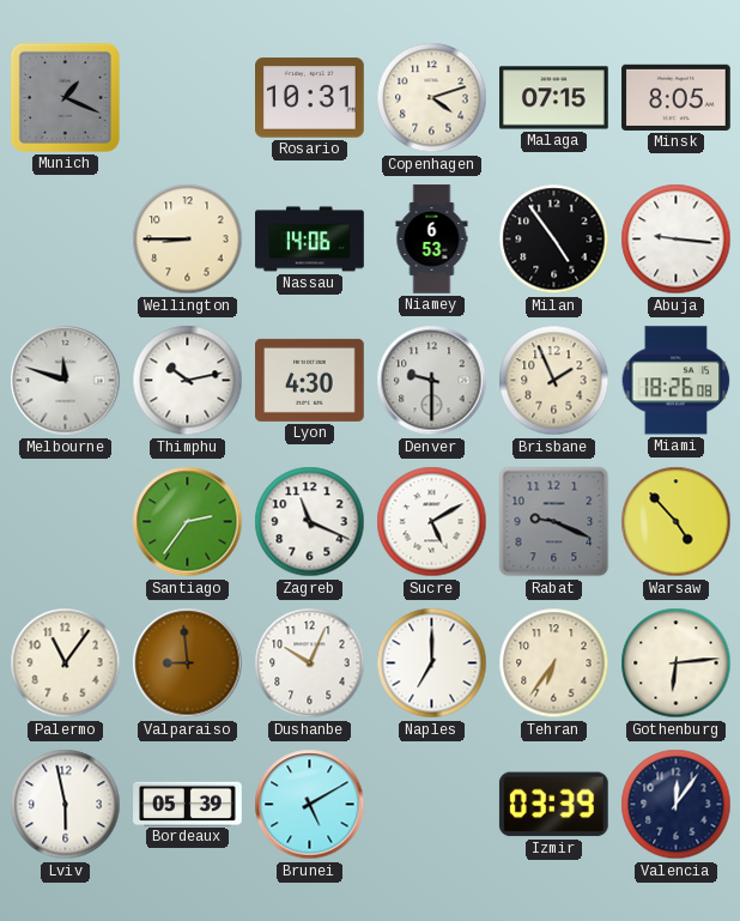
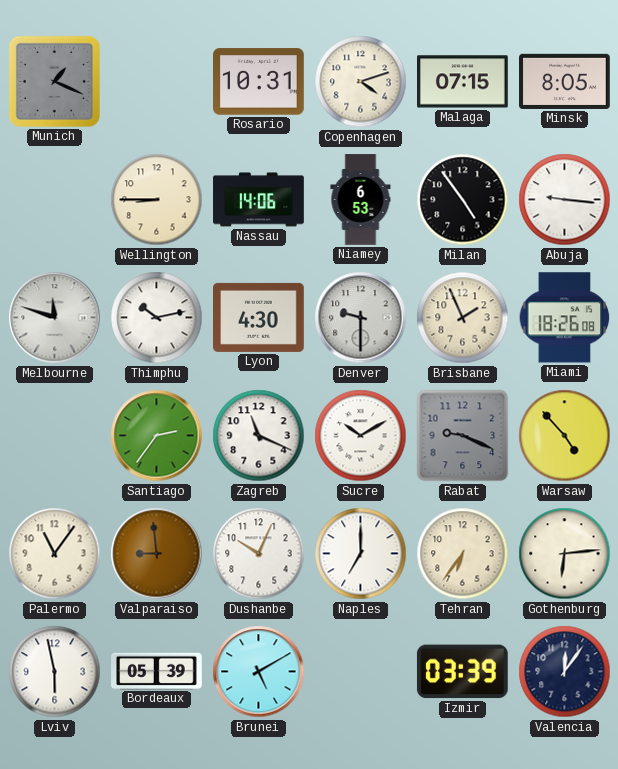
Sucre: 5:10 -> 10:10
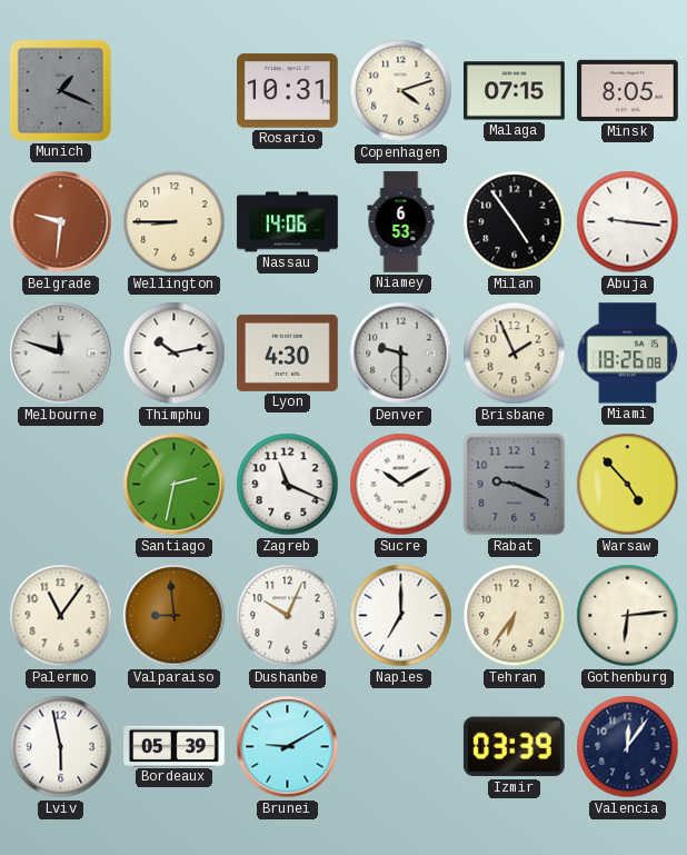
Belgrade: none -> 9:31
Santiago: 2:36 -> 2:32
Brunei: 5:10 -> 9:10
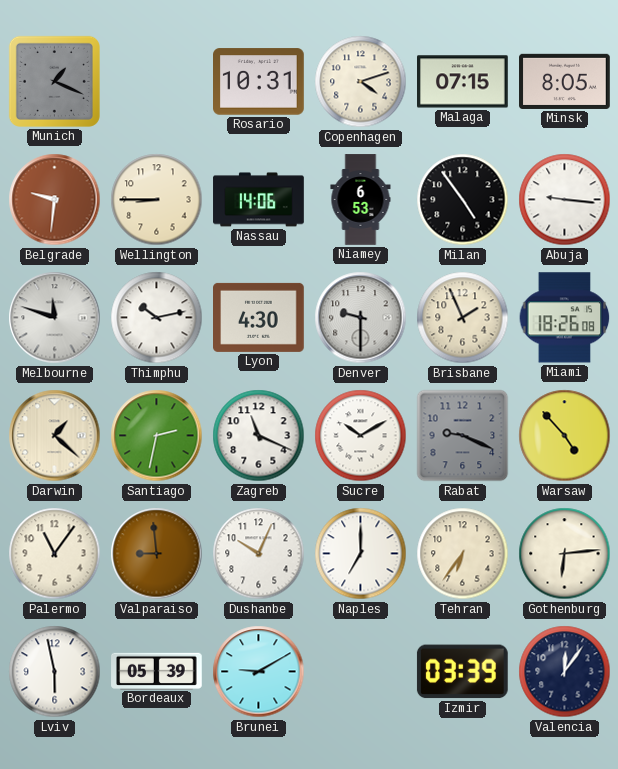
Darwin: none -> 1:22
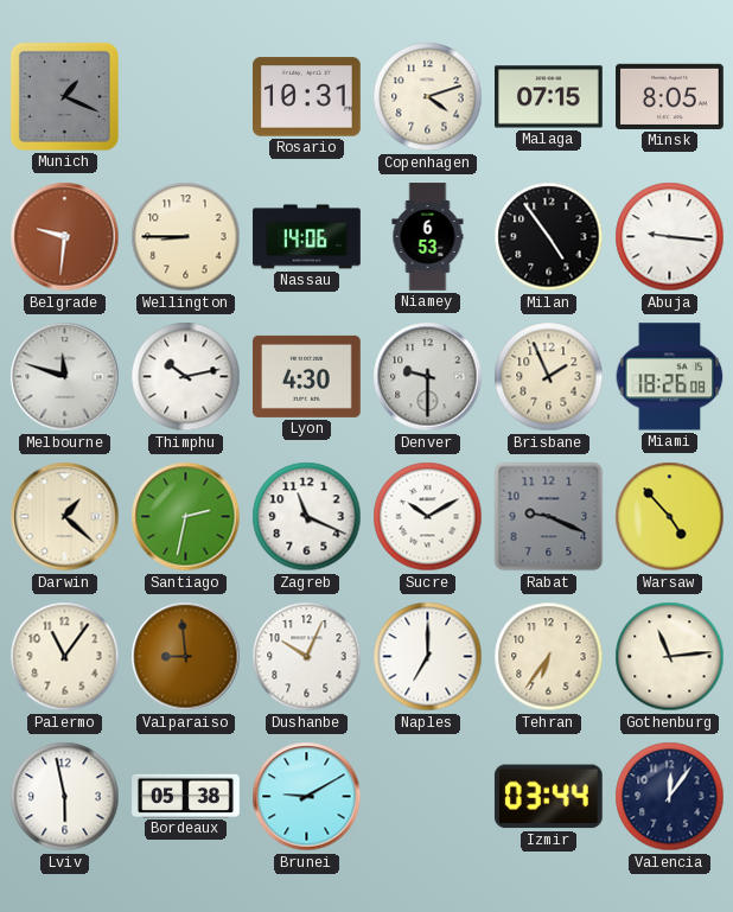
Gothenburg: 6:14 -> 11:14
Bordeaux: 05:39 -> 05:38
Izmir: 03:39 -> 03:44
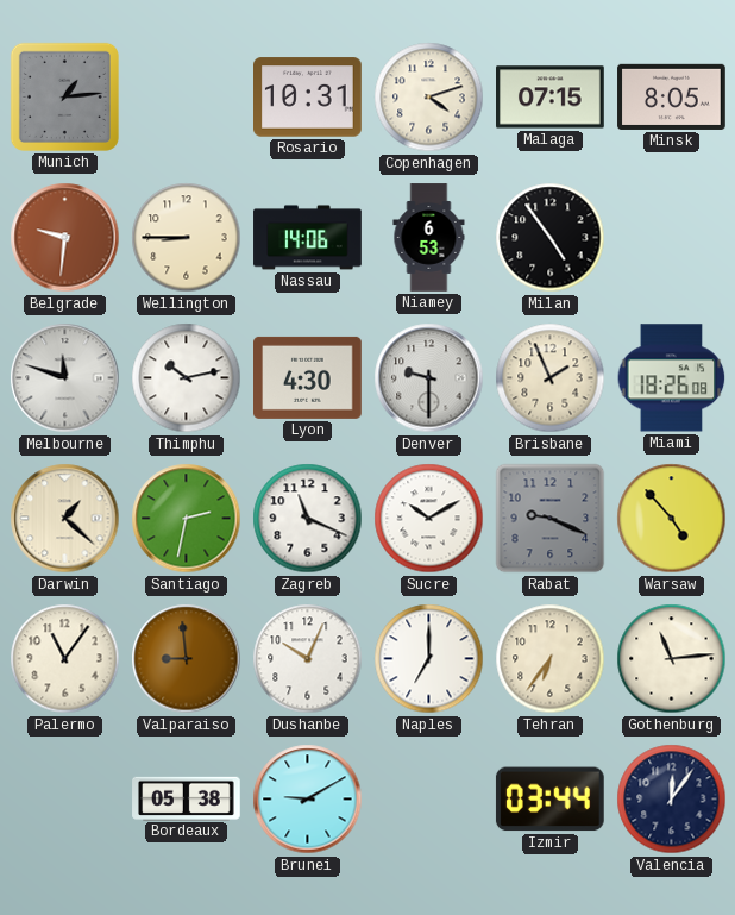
Munich: 1:19 -> 1:14
Abuja: 9:16 -> none
Lviv: 5:58 -> none
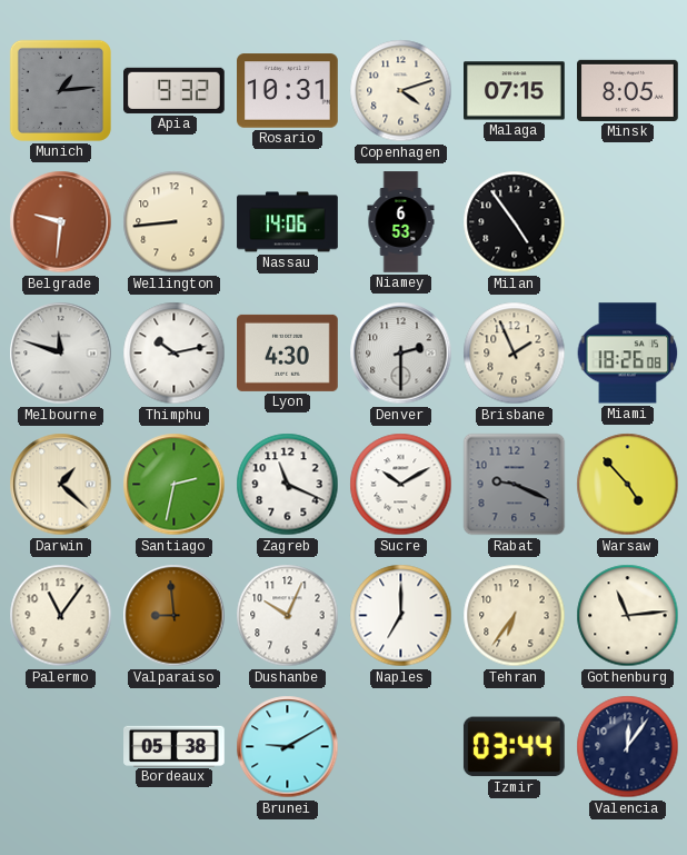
Apia: none -> 9:32
Wellington: 8:45 -> 8:44
Denver: 9:30 -> 2:30
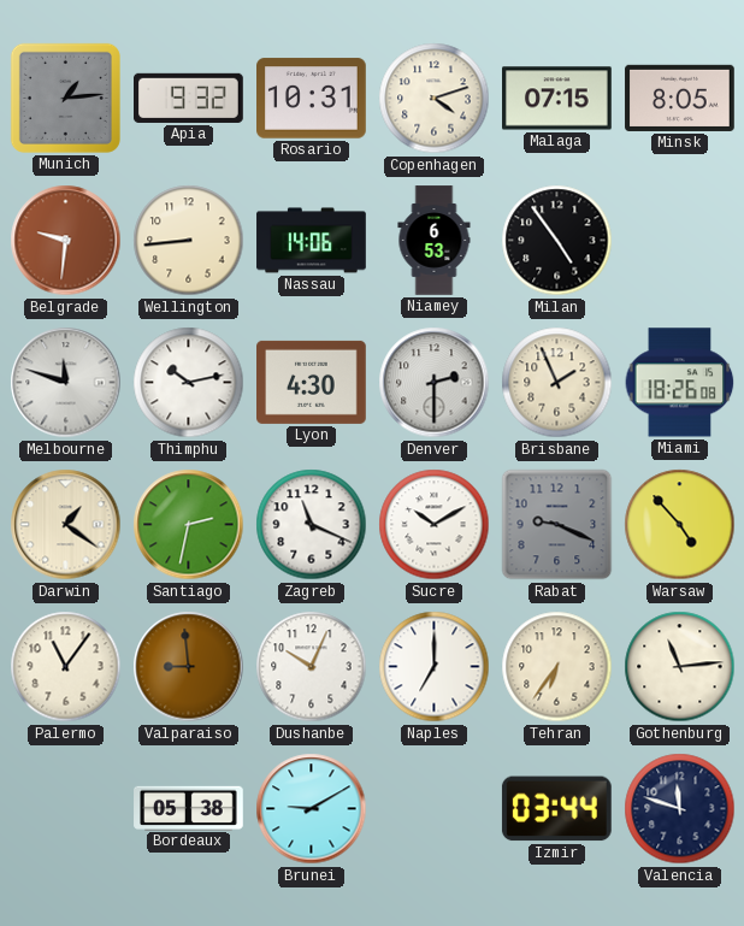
Darwin: 1:22 -> 1:21
Valencia: 12:06 -> 11:48
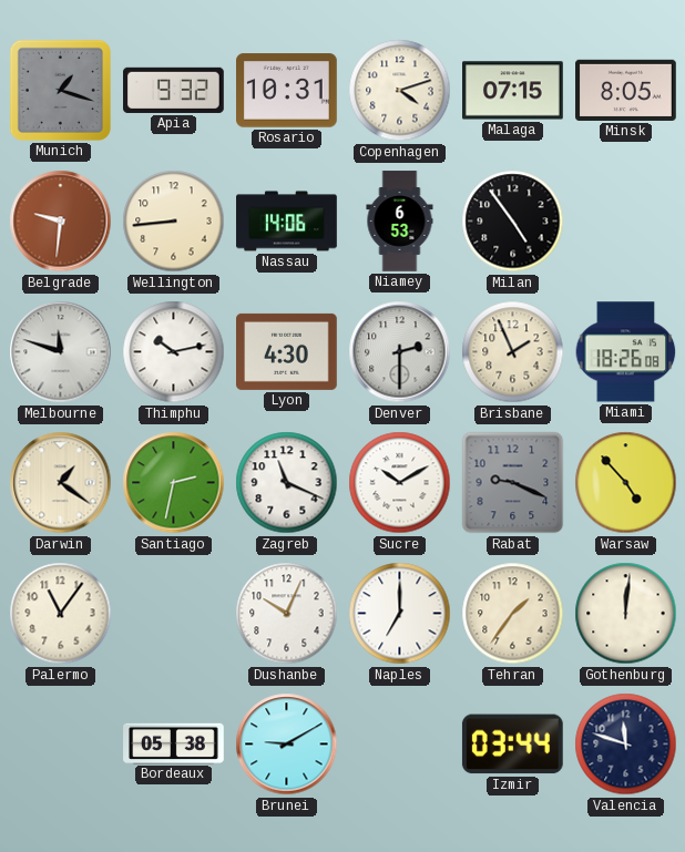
Munich: 1:14 -> 1:18
Valparaiso: 8:59 -> none
Tehran: 6:36 -> 1:36
Gothenburg: 11:14 -> 12:01
